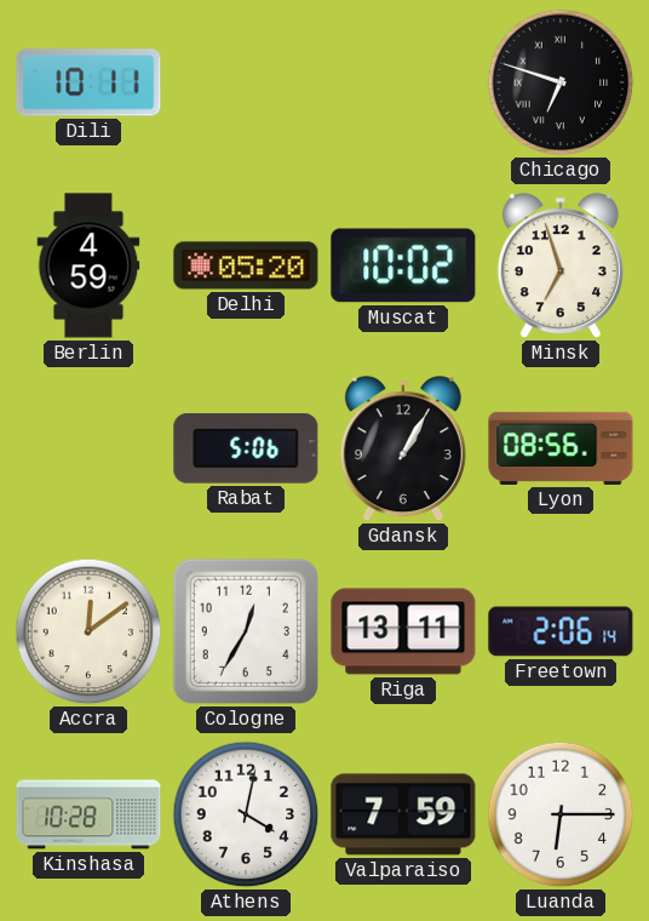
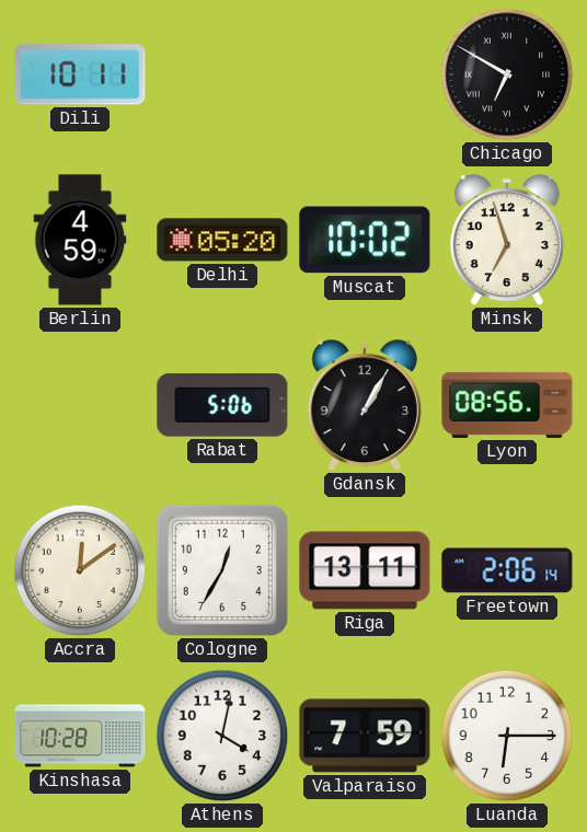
Chicago: 6:48 -> 6:50
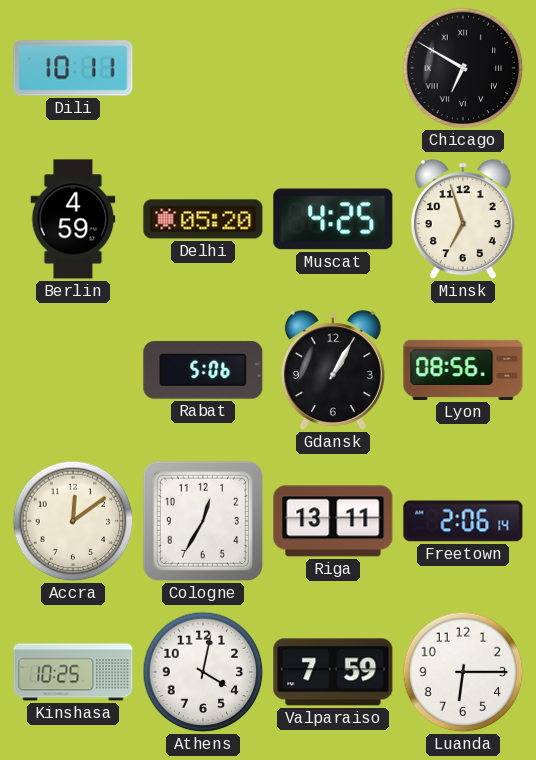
Muscat: 10:02 -> 4:25
Kinshasa: 10:28 -> 10:25
